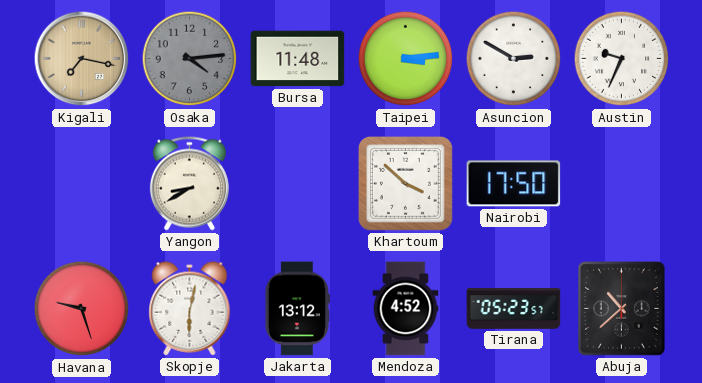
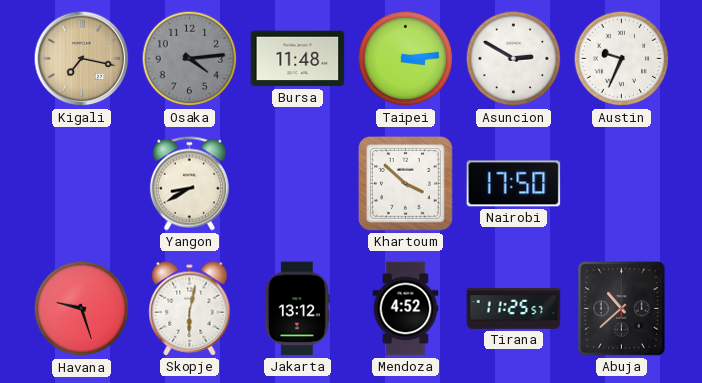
Tirana: 05:23 -> 11:25
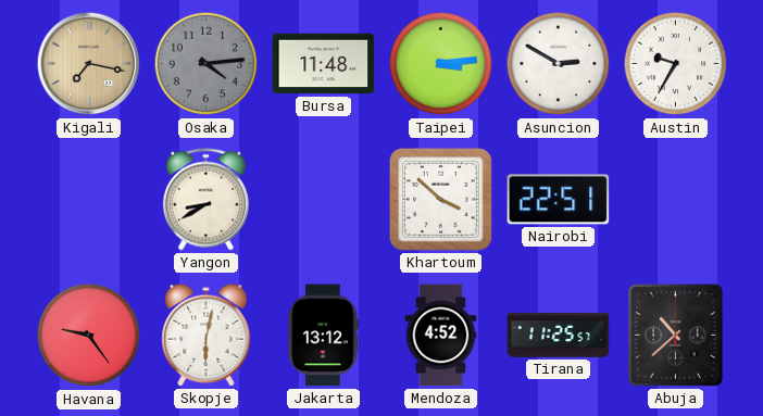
Austin: 9:34 -> 9:35
Nairobi: 17:50 -> 22:51
Havana: 9:27 -> 9:24
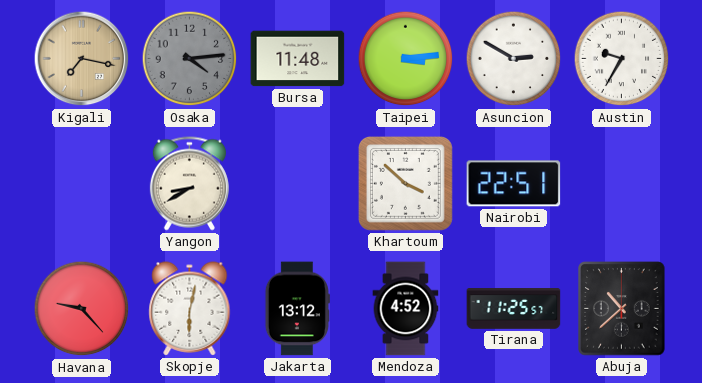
Havana: 9:24 -> 9:23
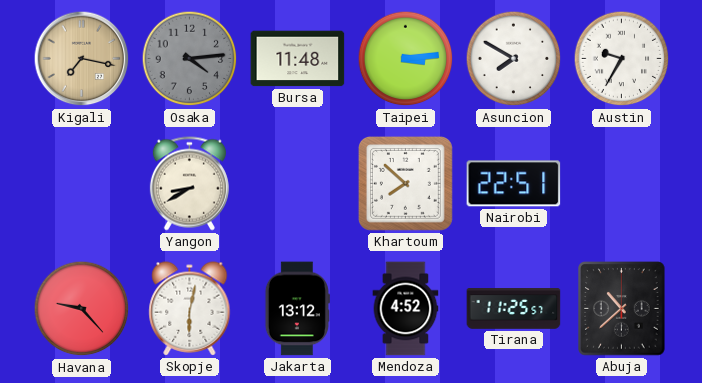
Asuncion: 2:50 -> 7:50
Khartoum: 3:52 -> 7:52
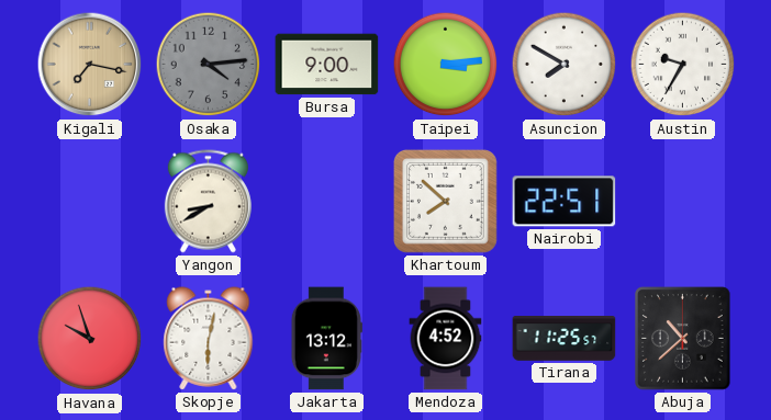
Bursa: 11:48 -> 9:00
Havana: 9:23 -> 9:57
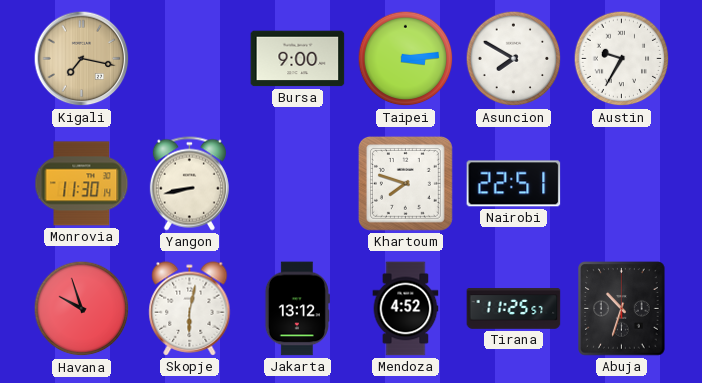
Osaka: 4:14 -> none
Monrovia: none -> 11:30
Yangon: 8:40 -> 8:43
Khartoum: 7:52 -> 7:48
Abuja: 10:38 -> 10:33
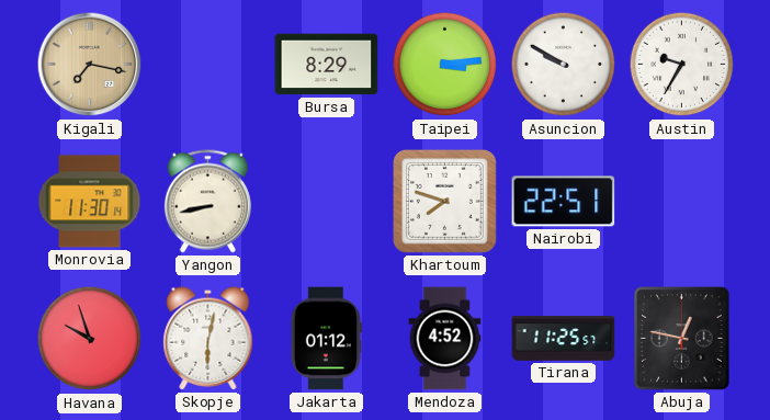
Bursa: 9:00 -> 8:29
Asuncion: 7:50 -> 9:50
Jakarta: 13:12 -> 01:12
Abuja: 10:33 -> 12:47
